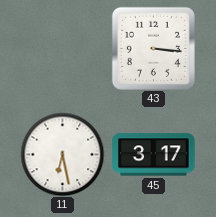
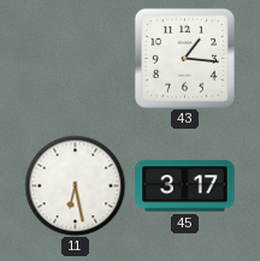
43: 3:16 -> 1:16
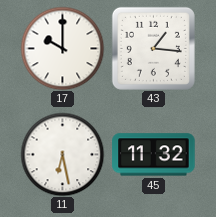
17: none -> 10:00
45: 3:17 -> 11:32
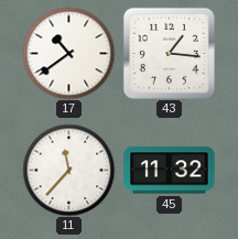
17: 10:00 -> 10:39
11: 6:28 -> 11:37
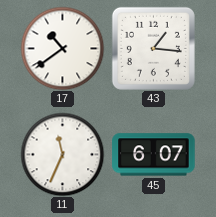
11: 11:37 -> 11:34
45: 11:32 -> 6:07
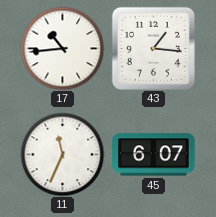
17: 10:39 -> 10:44
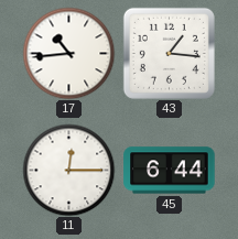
11: 11:34 -> 12:15
45: 6:07 -> 6:44
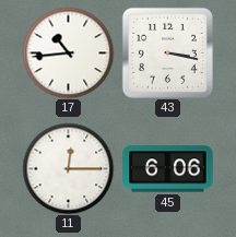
43: 1:16 -> 3:17
45: 6:44 -> 6:06
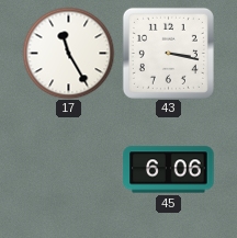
17: 10:44 -> 11:25
11: 12:15 -> none
